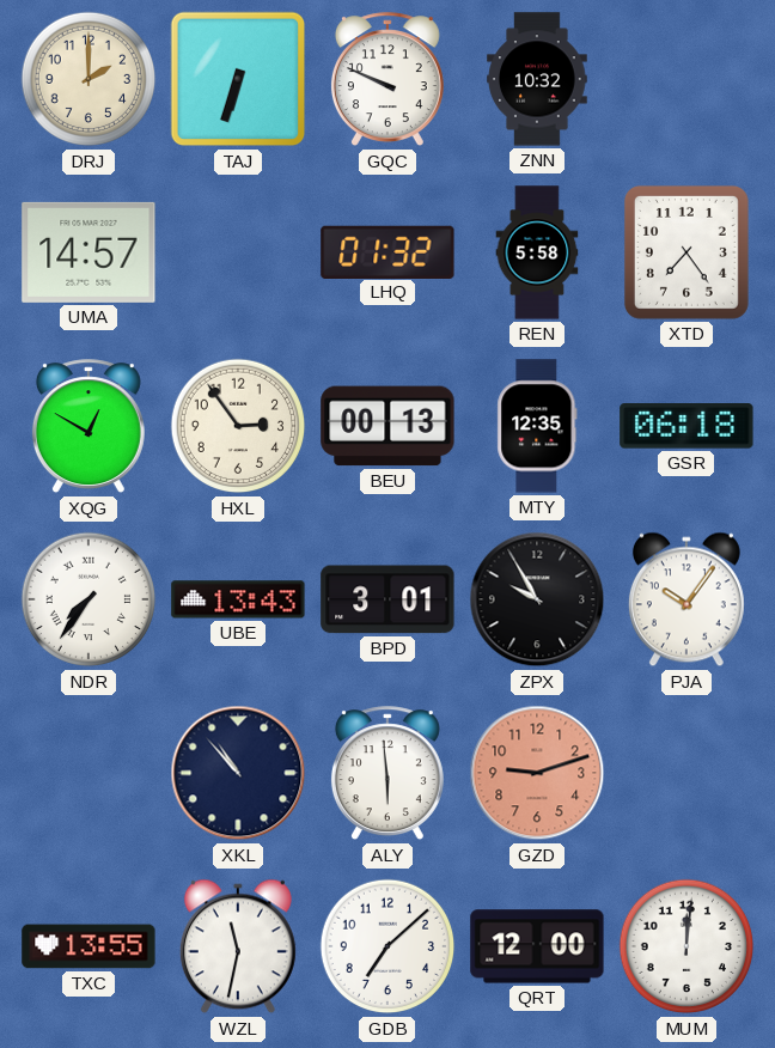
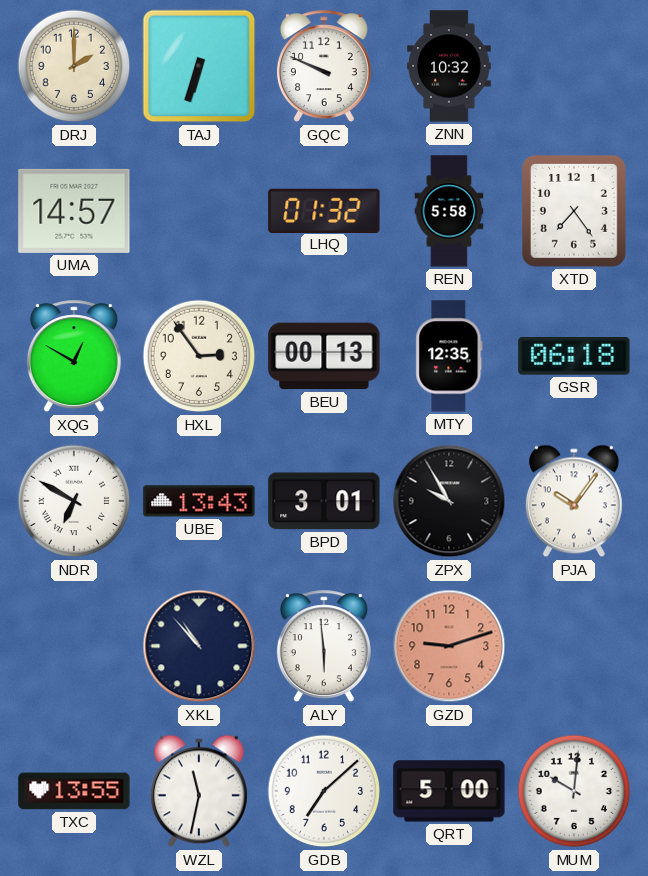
NDR: 7:36 -> 6:50
QRT: 12:00 -> 5:00
MUM: 12:01 -> 10:01
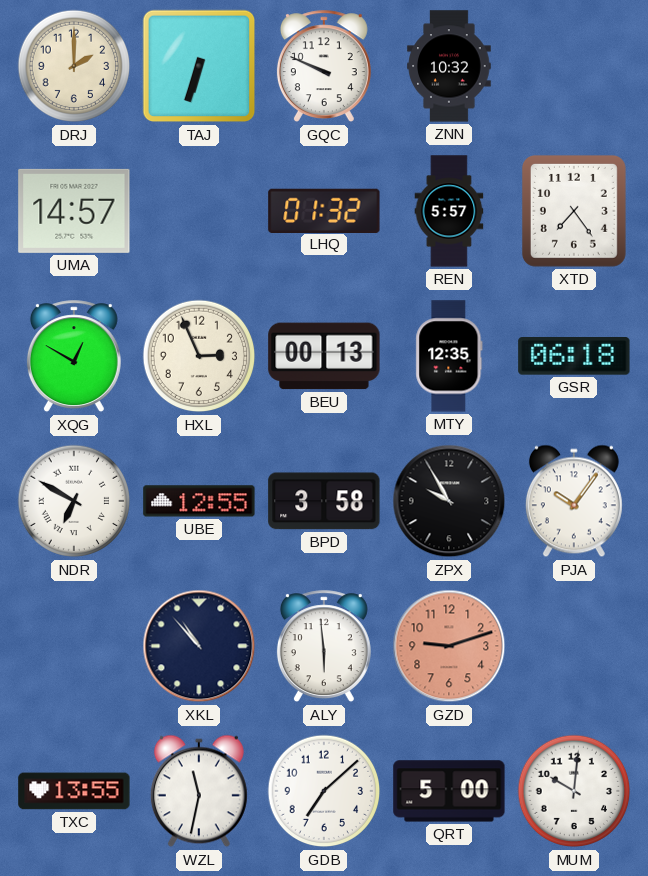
REN: 5:58 -> 5:57
HXL: 2:54 -> 2:56
UBE: 13:43 -> 12:55
BPD: 3:01 -> 3:58
